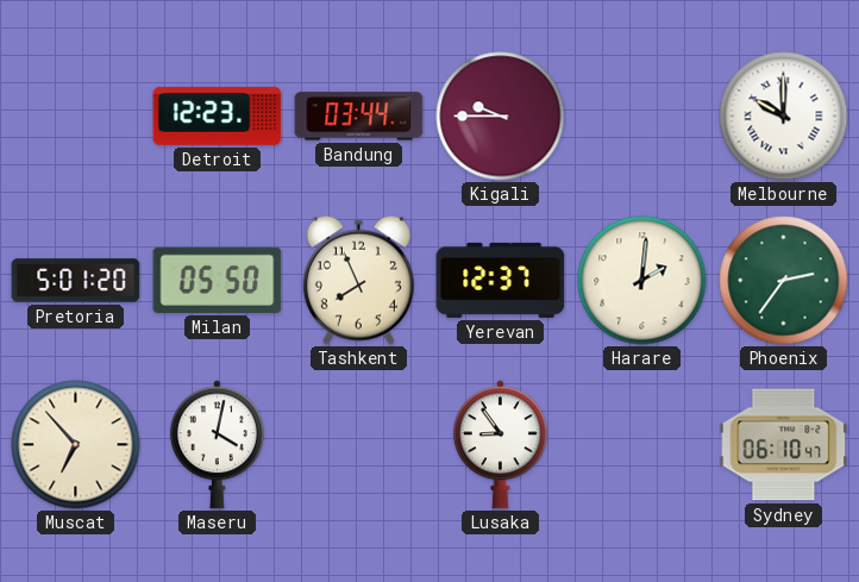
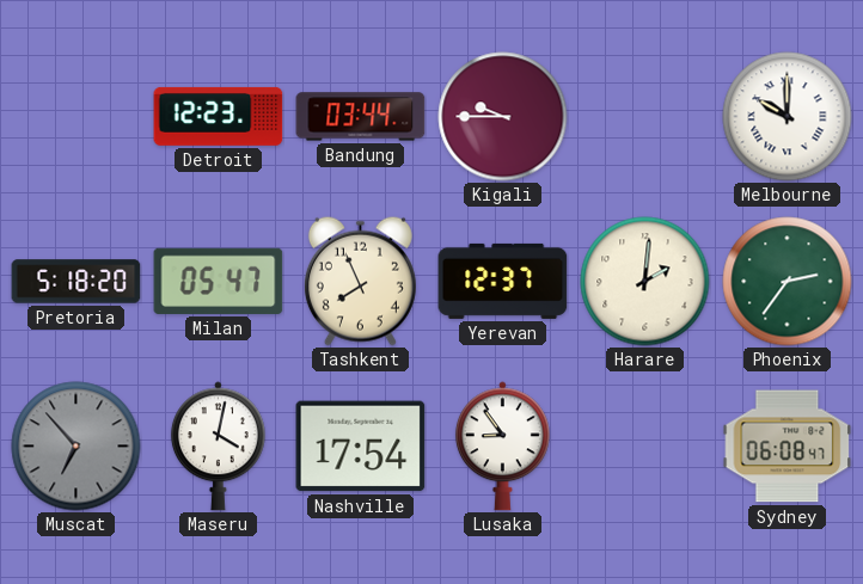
Pretoria: 5:01 -> 5:18
Milan: 05:50 -> 05:47
Muscat dial: cream -> grey
Nashville: none -> 17:54
Sydney: 06:10 -> 06:08
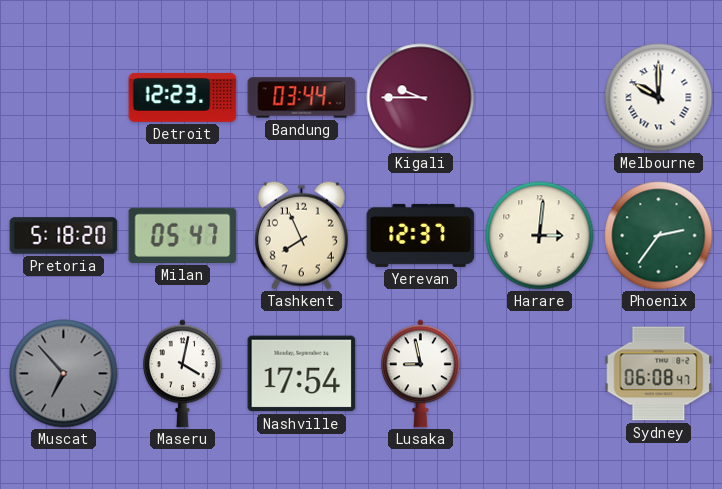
Harare: 2:01 -> 3:01
Lusaka: 8:54 -> 8:58
